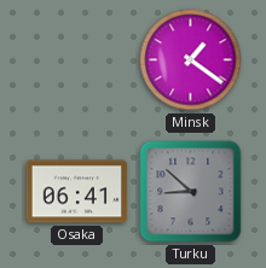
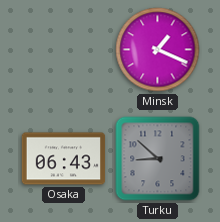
Minsk: 1:21 -> 1:19
Osaka: 06:41 -> 06:43
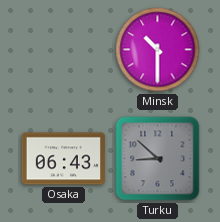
Minsk: 1:19 -> 10:30
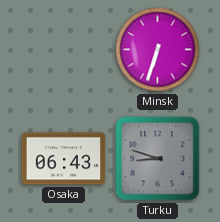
Minsk: 10:30 -> 6:33
Turku: 8:52 -> 8:48
